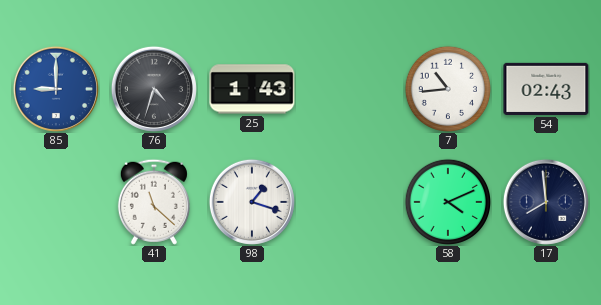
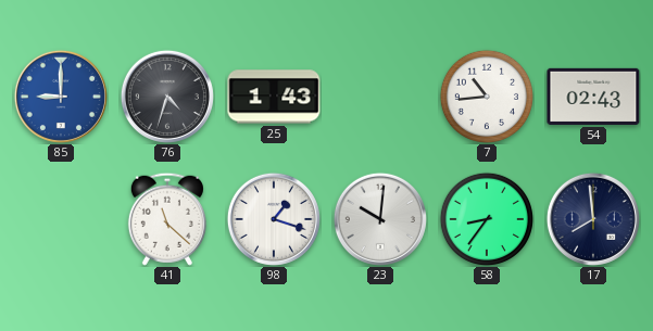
23: none -> 10:01
58: 4:11 -> 8:36
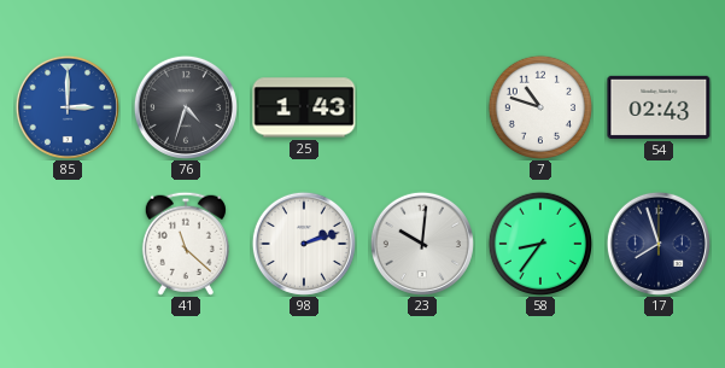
85: 9:00 -> 3:00
7: 10:44 -> 10:48
98: 1:18 -> 2:12
17: 7:59 -> 7:57
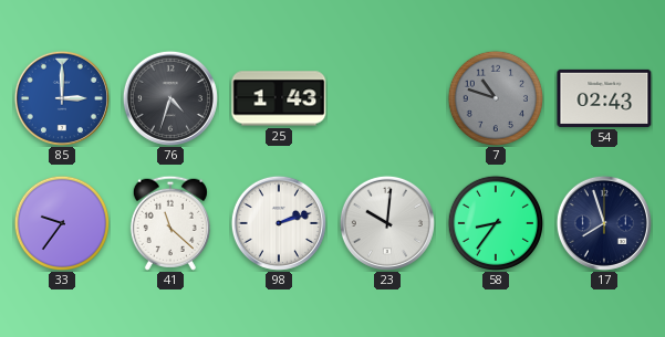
7 dial: white -> grey
33: none -> 9:36
